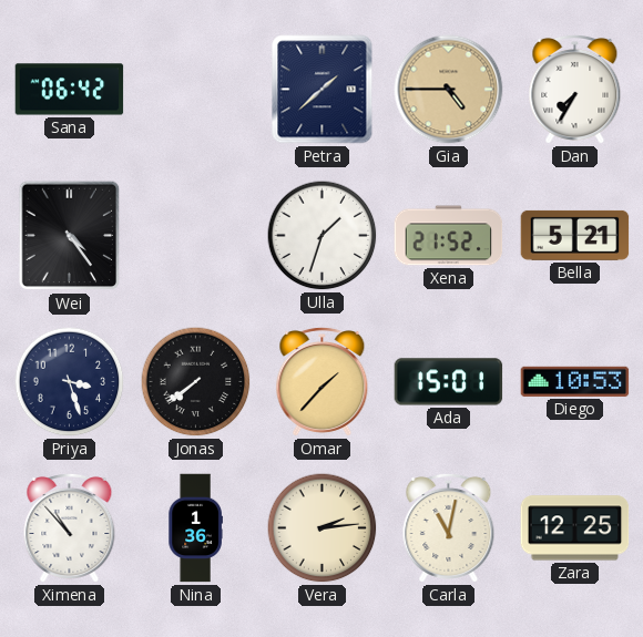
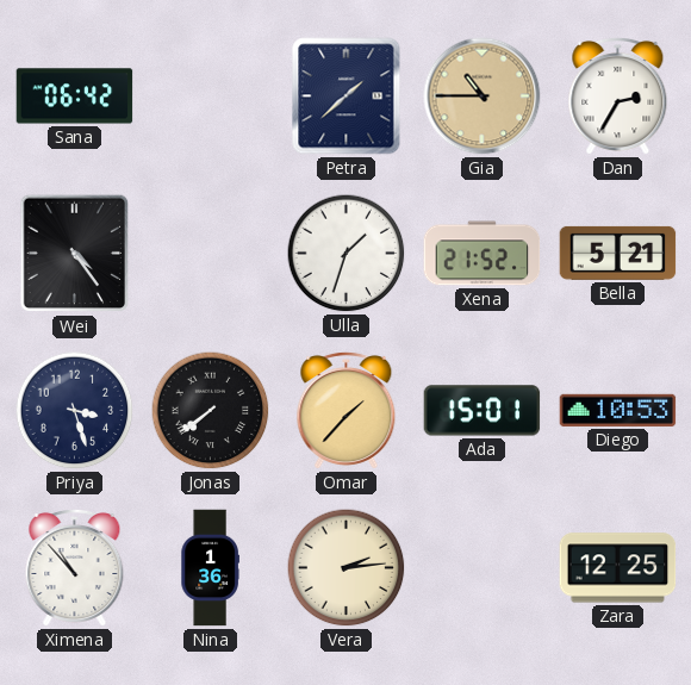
Gia: 4:45 -> 10:45
Dan: 7:35 -> 2:35
Carla: 11:02 -> none
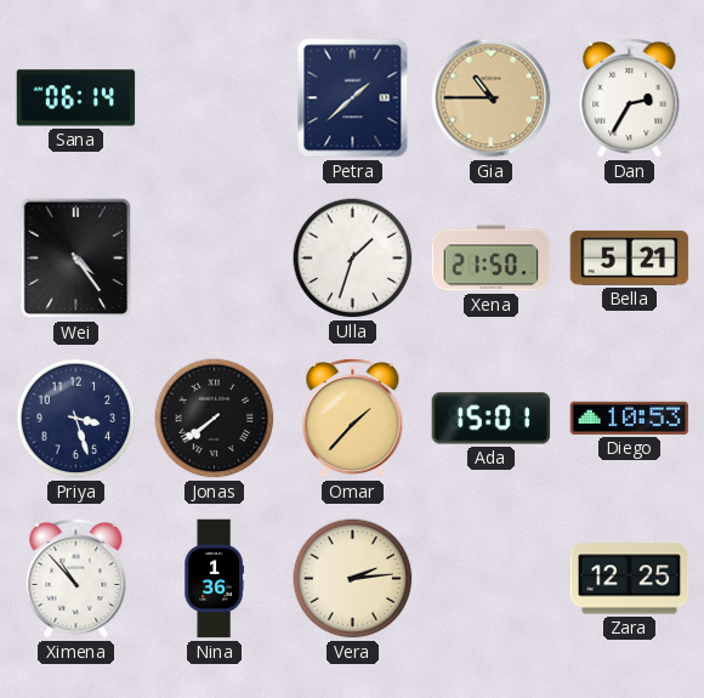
Sana: 06:42 -> 06:14
Xena: 21:52 -> 21:50
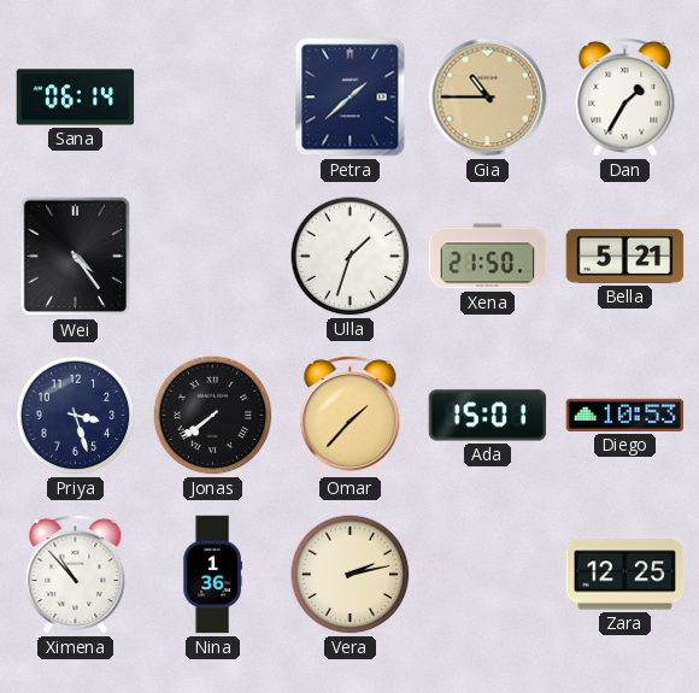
Dan: 2:35 -> 1:35
Vera: 2:14 -> 2:13
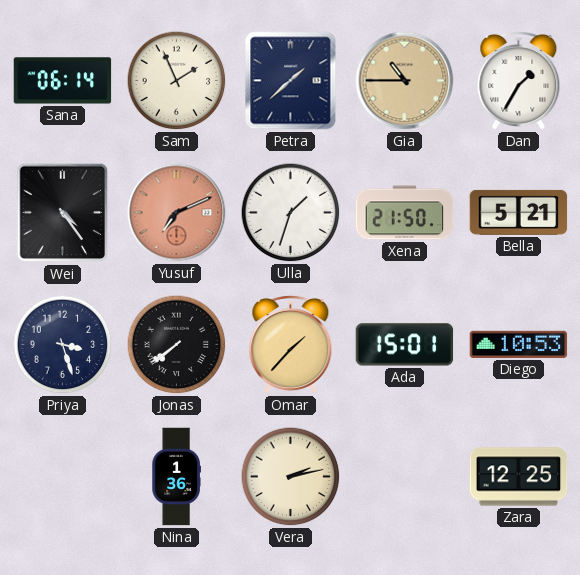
Sam: none -> 1:56
Yusuf: none -> 7:11
Ximena: 10:53 -> none
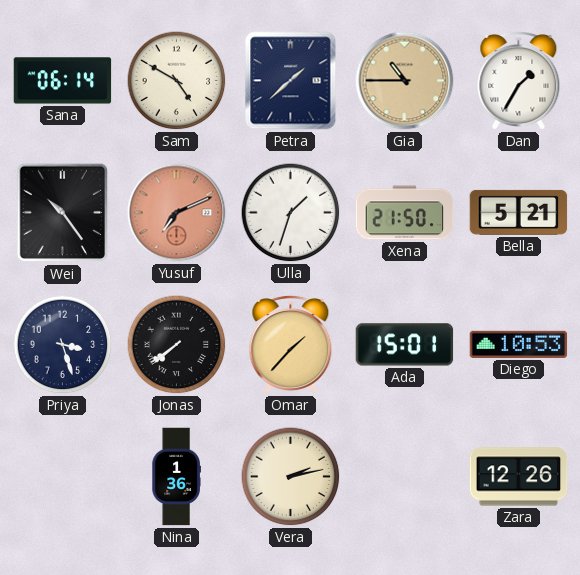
Sam: 1:56 -> 4:50
Wei: 4:24 -> 10:24
Zara: 12:25 -> 12:26
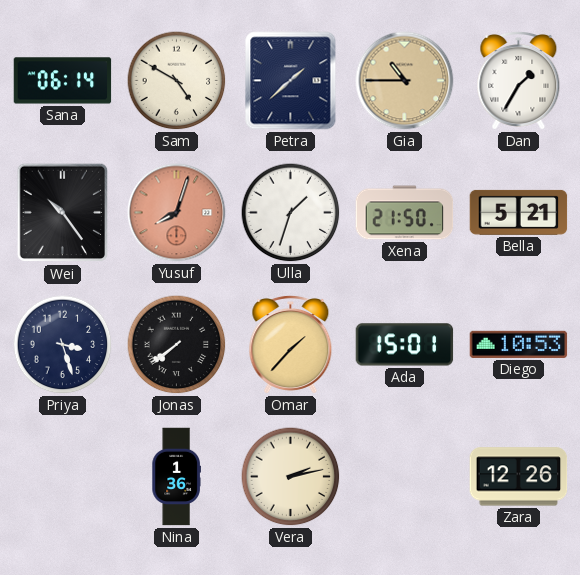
Yusuf: 7:11 -> 8:03
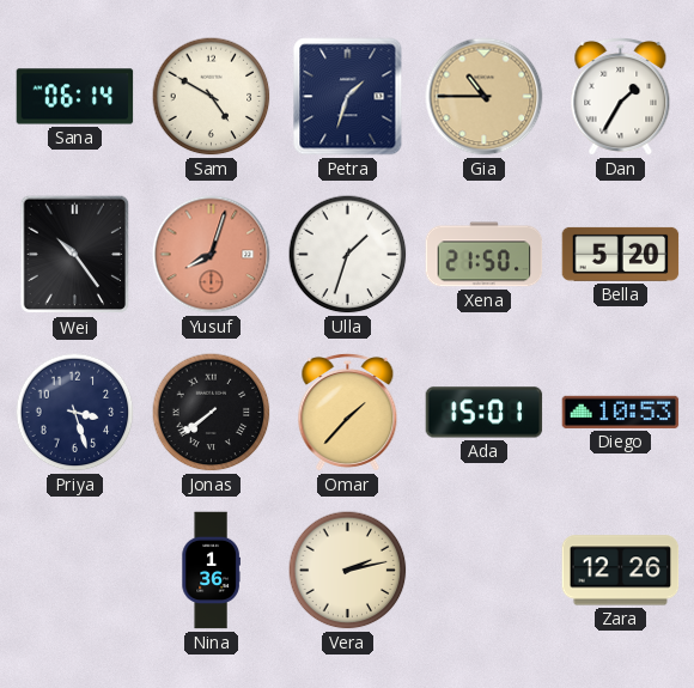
Petra: 1:38 -> 1:33
Bella: 5:21 -> 5:20
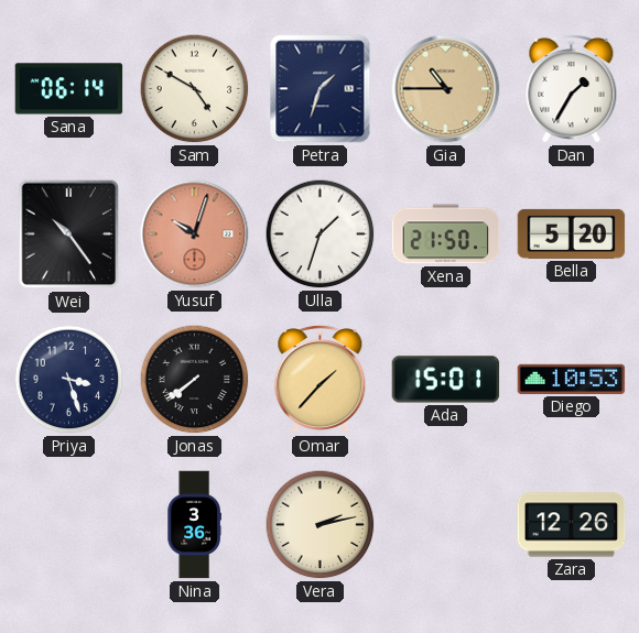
Yusuf: 8:03 -> 10:03
Nina: 1:36 -> 3:36
